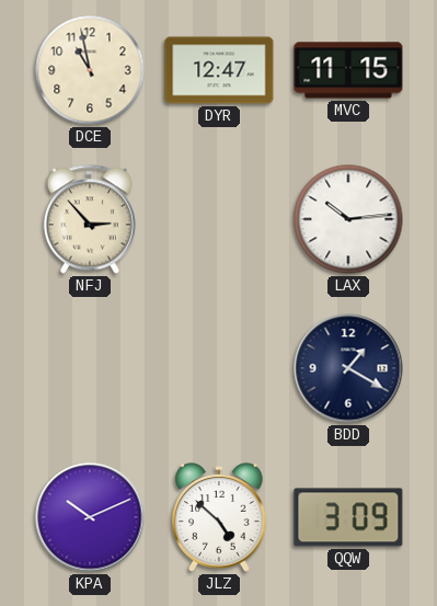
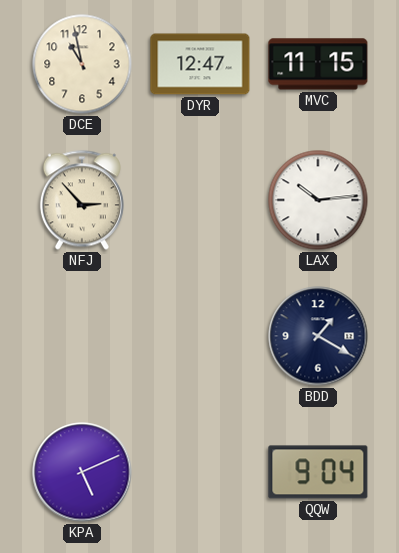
KPA: 10:11 -> 5:11
JLZ: 4:52 -> none
QQW: 3:09 -> 9:04
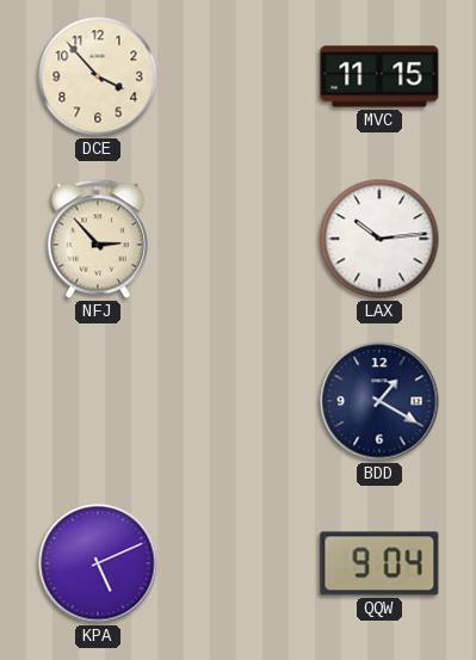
DCE: 10:58 -> 3:53
DYR: 12:47 -> none
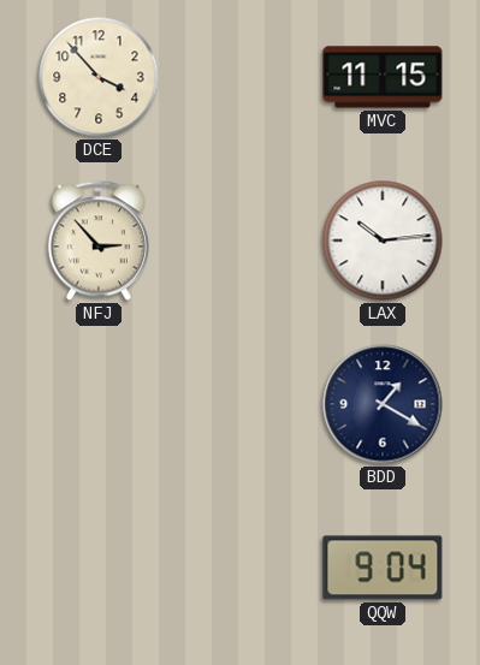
KPA: 5:11 -> none
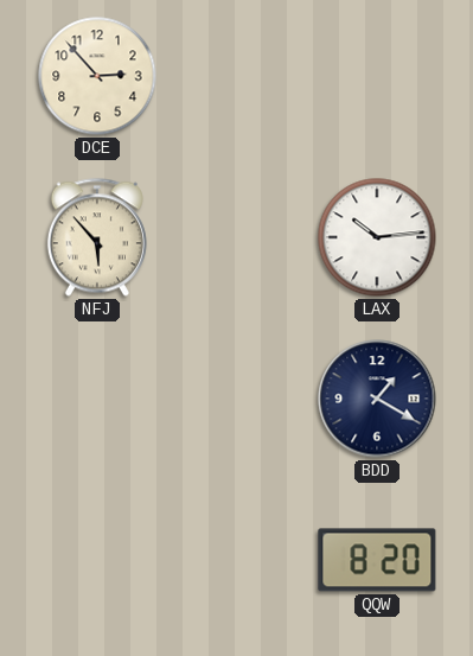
DCE: 3:53 -> 2:53
MVC: 11:15 -> none
NFJ: 2:53 -> 5:53
QQW: 9:04 -> 8:20
